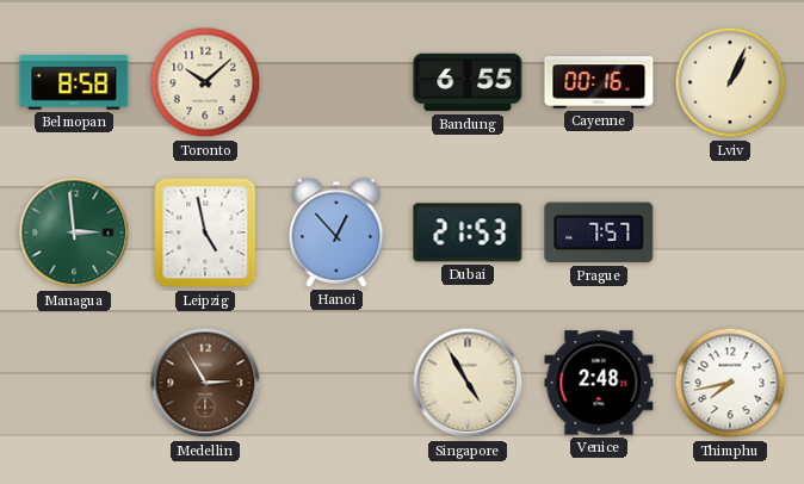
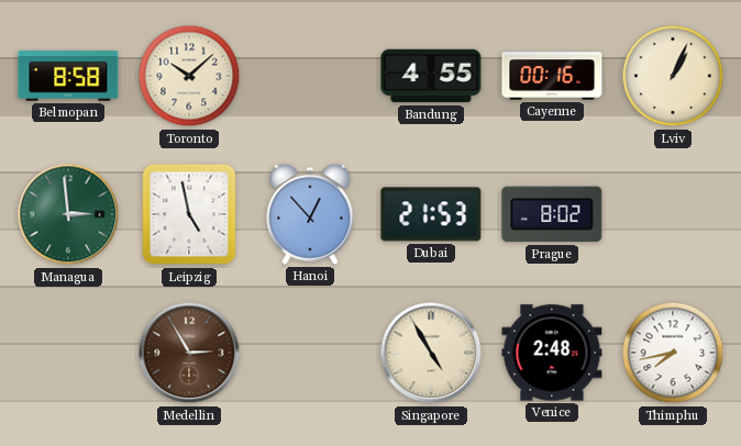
Bandung: 6:55 -> 4:55
Prague: 7:57 -> 8:02
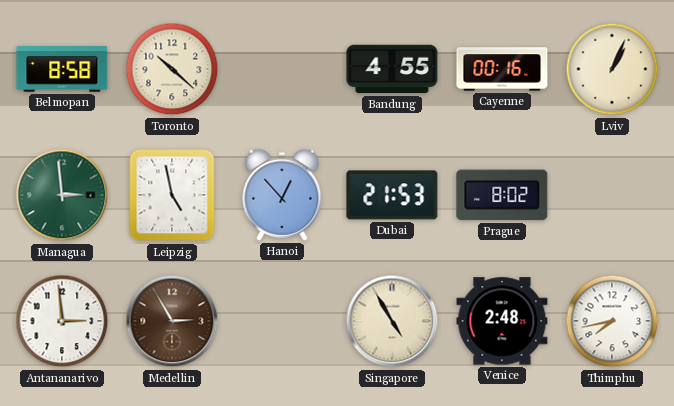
Toronto: 10:08 -> 10:22
Antananarivo: none -> 2:59
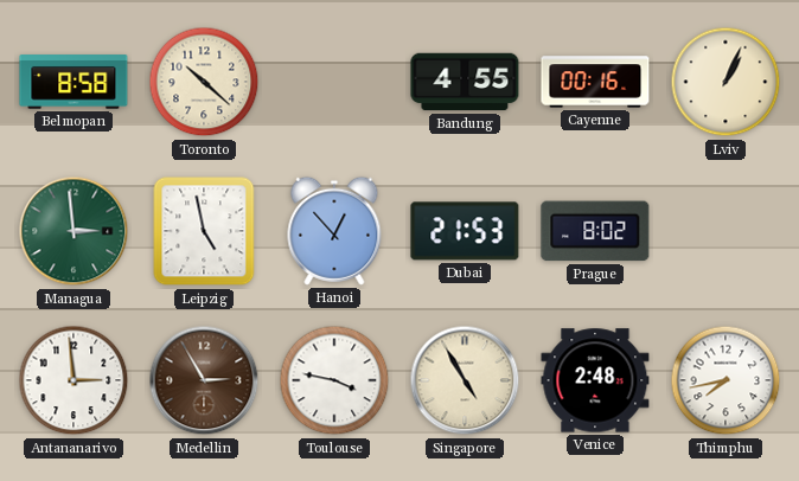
Toulouse: none -> 3:47
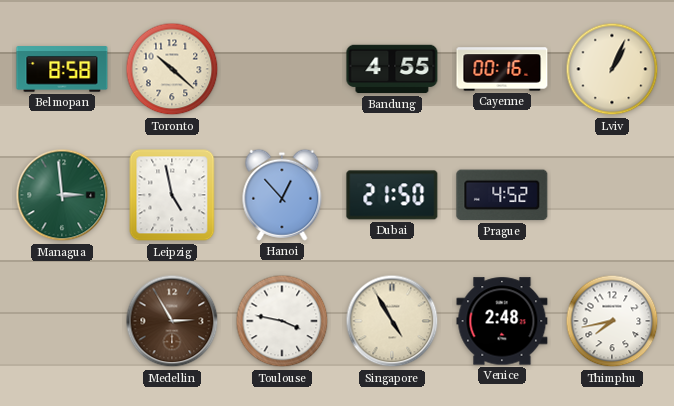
Dubai: 21:53 -> 21:50
Prague: 8:02 -> 4:52
Antananarivo: 2:59 -> none
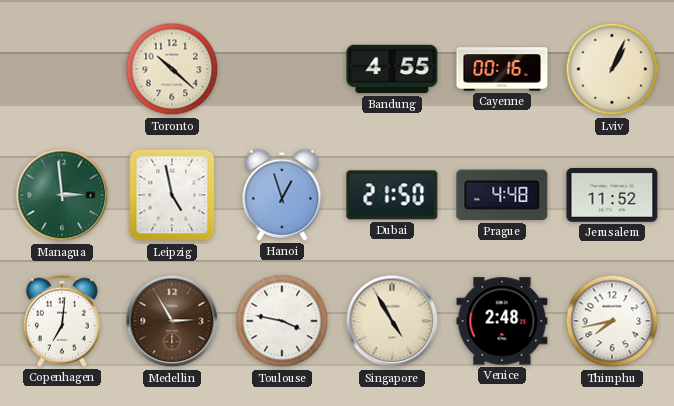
Belmopan: 8:58 -> none
Hanoi: 12:53 -> 12:57
Prague: 4:52 -> 4:48
Jerusalem: none -> 11:52
Copenhagen: none -> 7:01
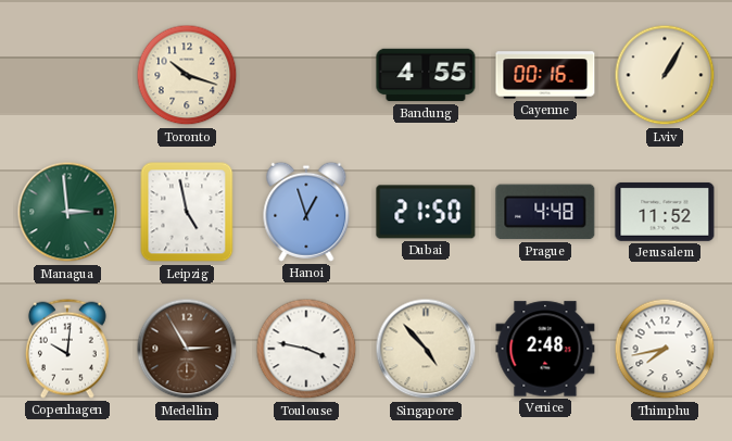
Toronto: 10:22 -> 10:18
Lviv: 1:04 -> 1:05
Copenhagen: 7:01 -> 10:01
Singapore: 4:55 -> 4:53
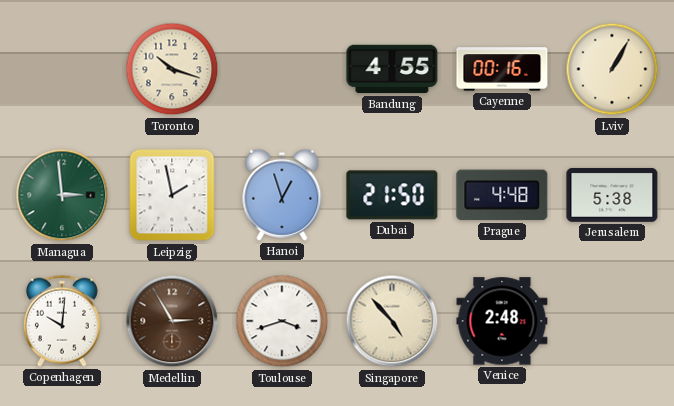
Leipzig: 4:58 -> 1:58
Jerusalem: 11:52 -> 5:38
Toulouse: 3:47 -> 3:42
Thimphu: 7:43 -> none
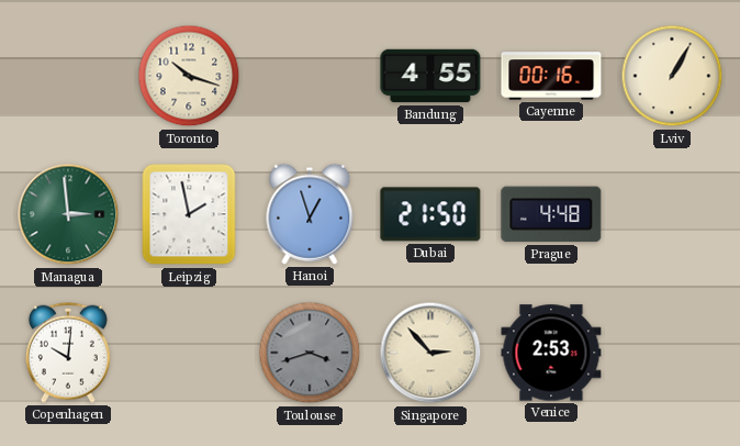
Jerusalem: 5:38 -> none
Medellin: 2:55 -> none
Toulouse dial: white -> grey
Singapore: 4:53 -> 2:53
Venice: 2:48 -> 2:53
